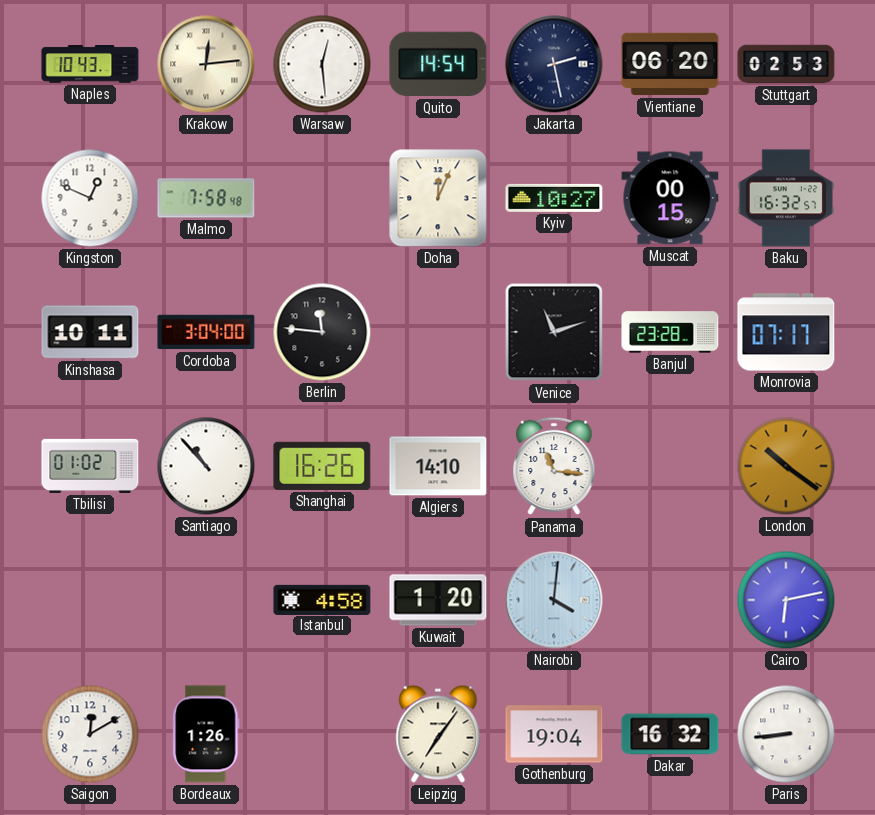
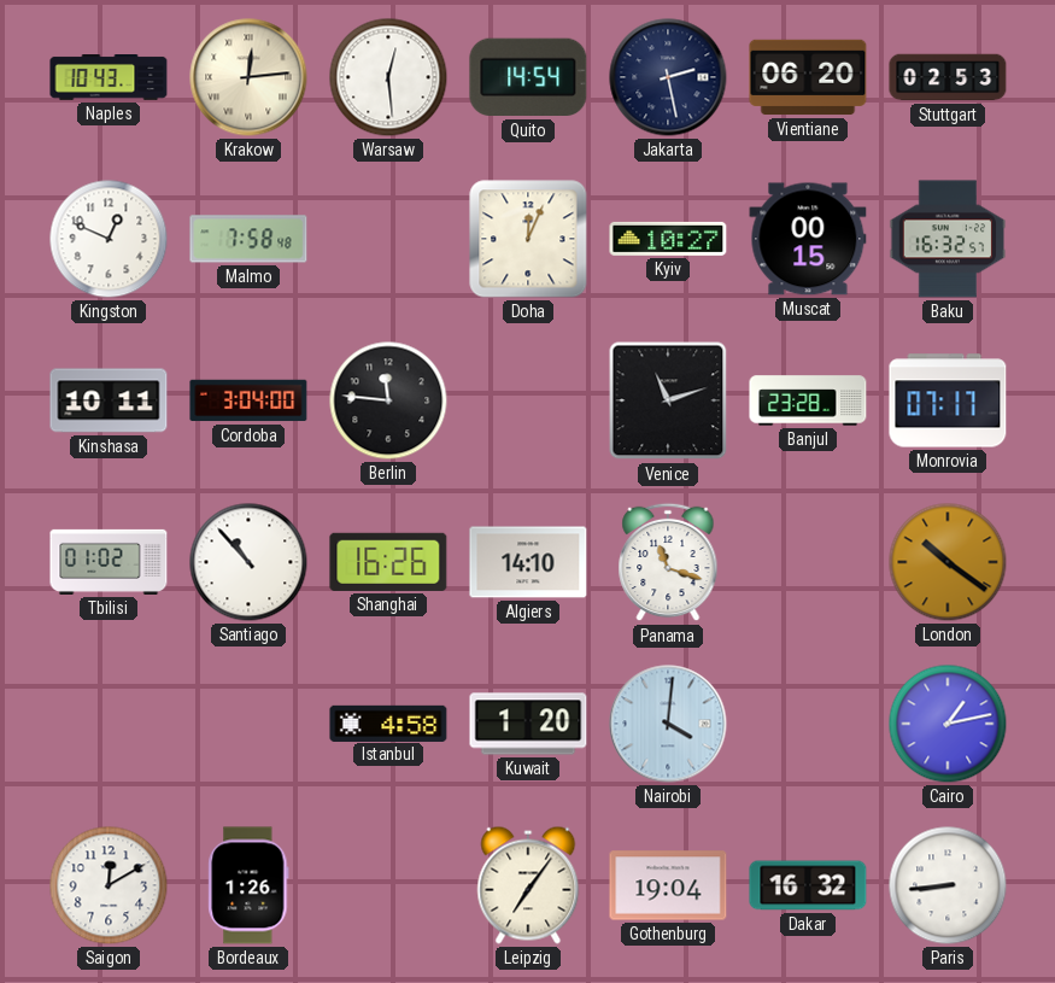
Panama: 11:16 -> 11:18
Cairo: 6:13 -> 1:13
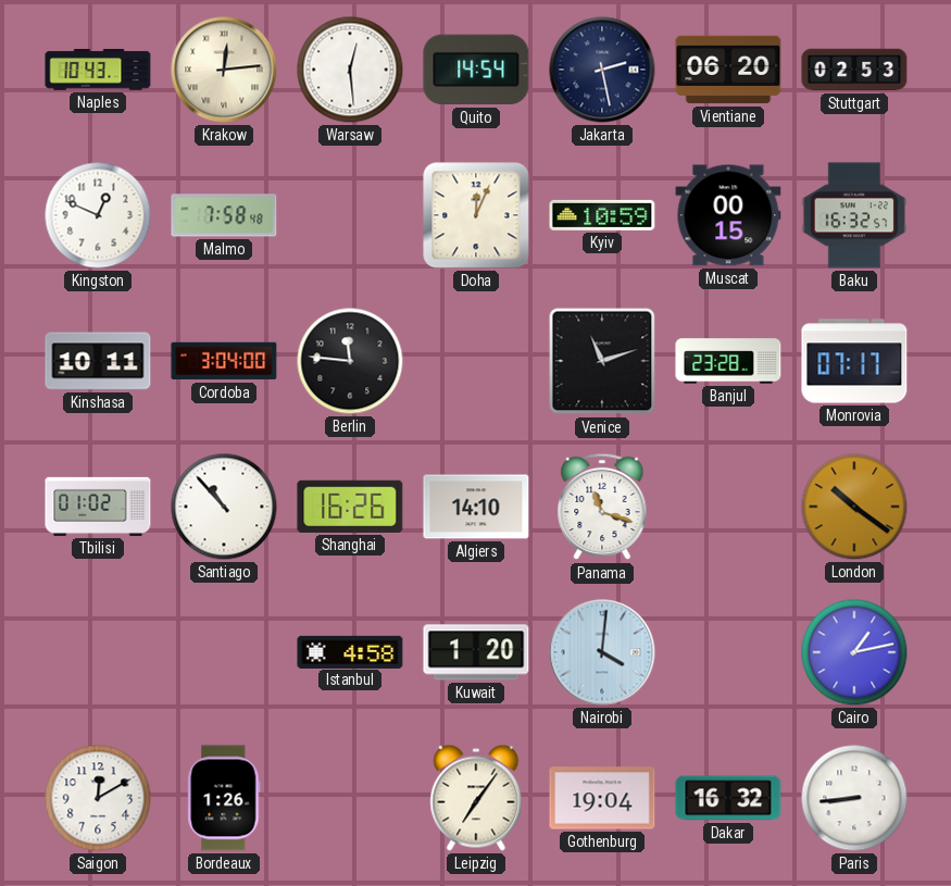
Kyiv: 10:27 -> 10:59
